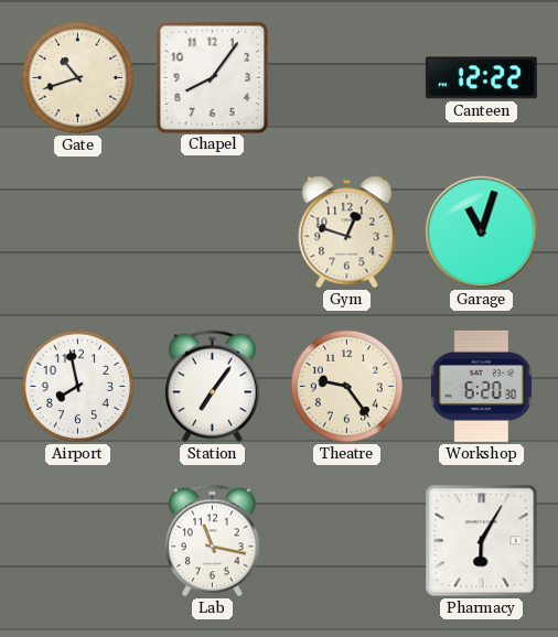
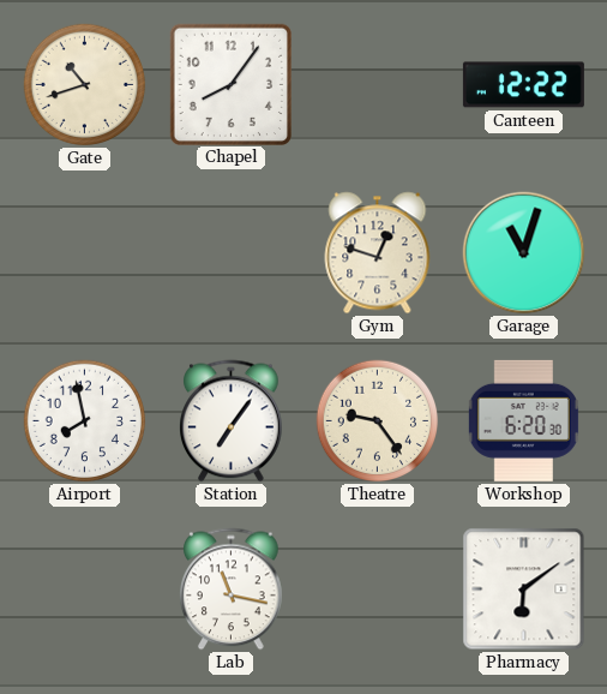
Pharmacy: 6:05 -> 6:09
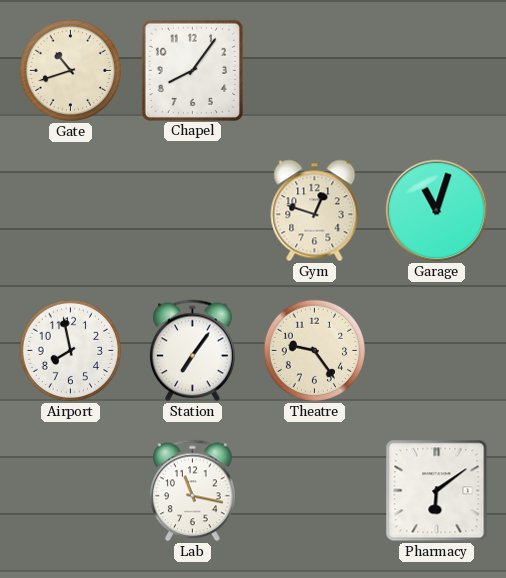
Canteen: 12:22 -> none
Workshop: 6:20 -> none
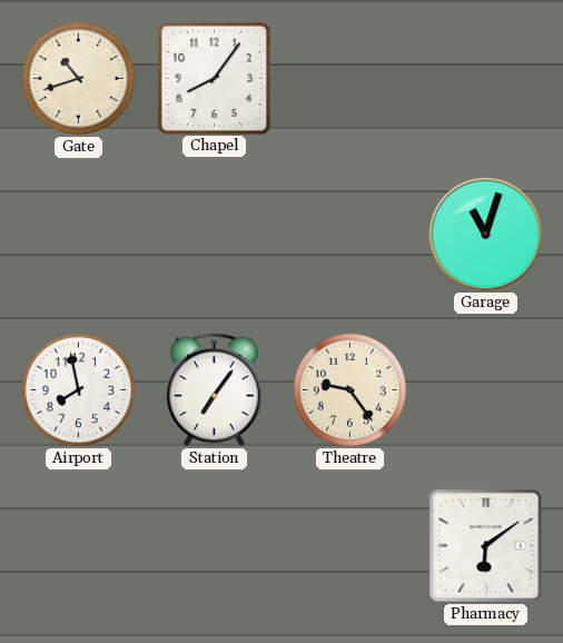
Gym: 12:48 -> none
Lab: 11:17 -> none
